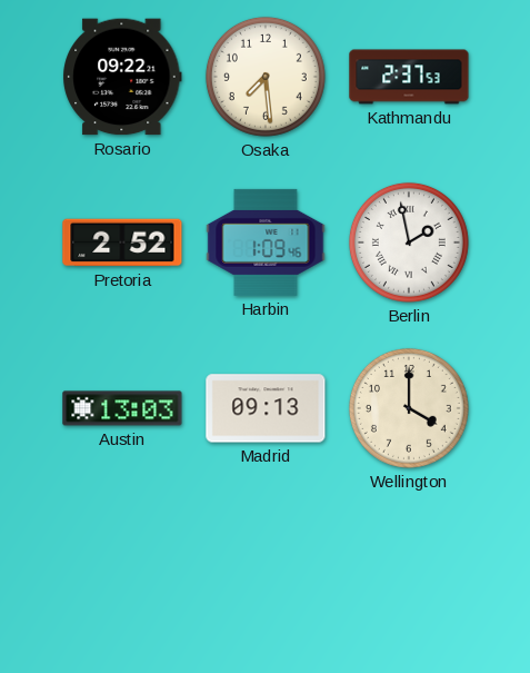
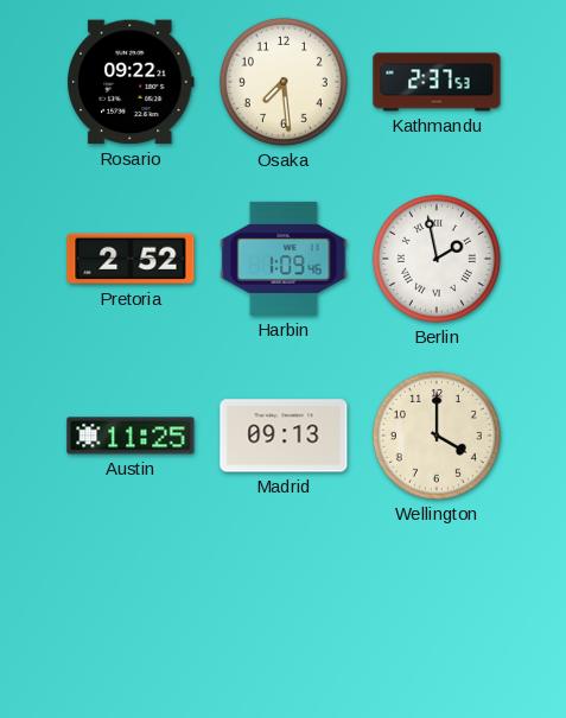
Austin: 13:03 -> 11:25
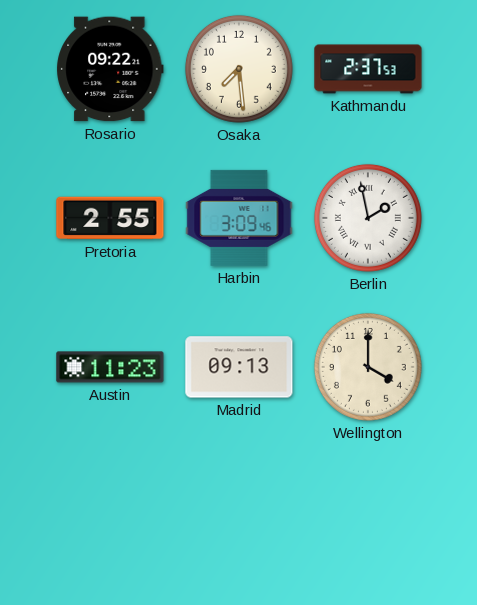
Pretoria: 2:52 -> 2:55
Harbin: 1:09 -> 3:09
Austin: 11:25 -> 11:23
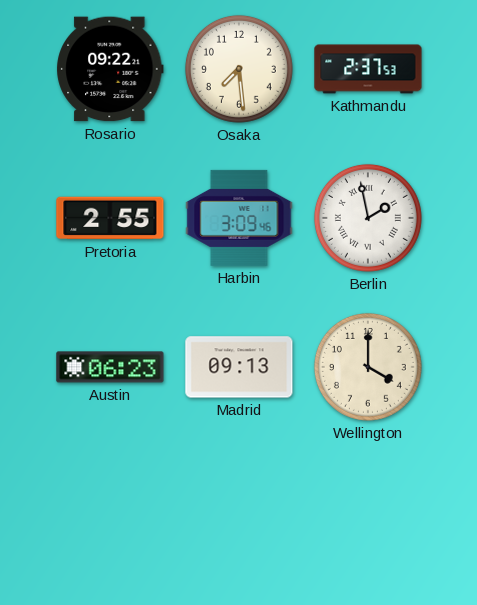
Austin: 11:23 -> 06:23
